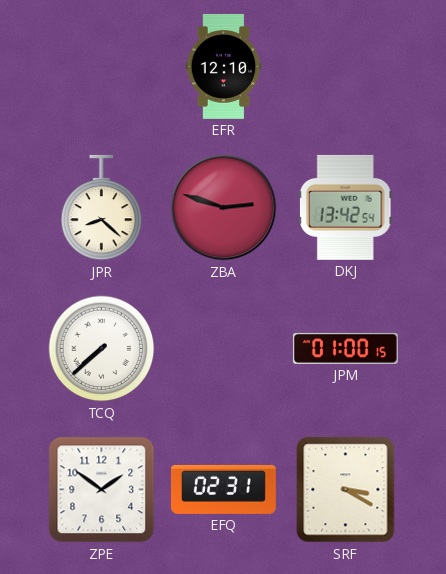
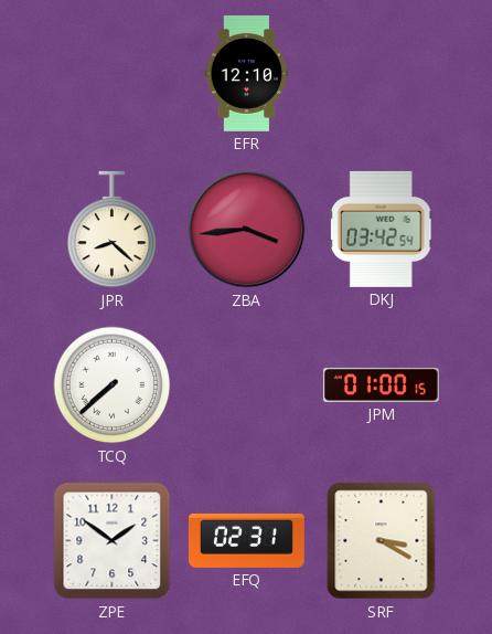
ZBA: 2:48 -> 3:44
DKJ: 13:42 -> 03:42
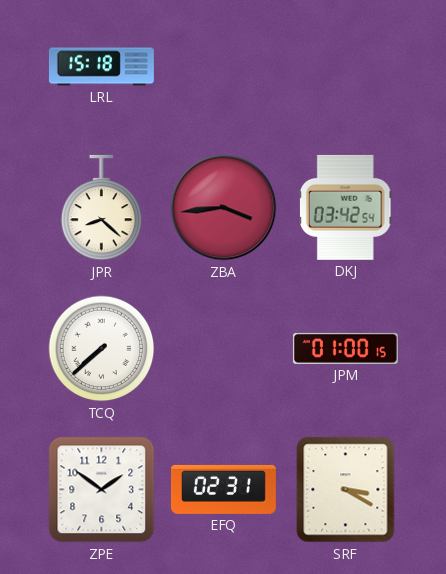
LRL: none -> 15:18
EFR: 12:10 -> none
